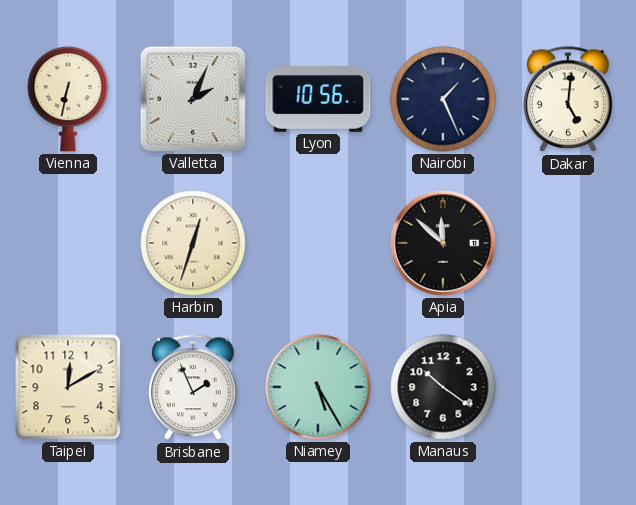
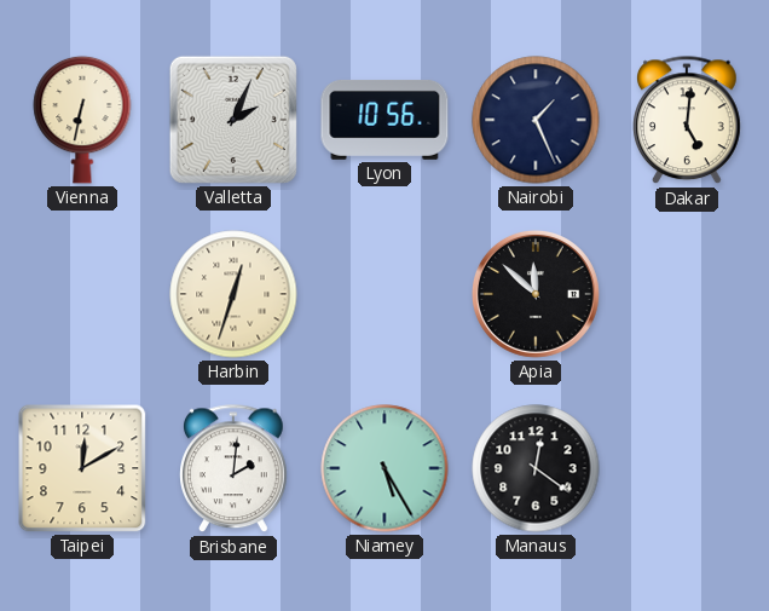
Brisbane: 1:56 -> 2:01
Manaus: 10:21 -> 12:21
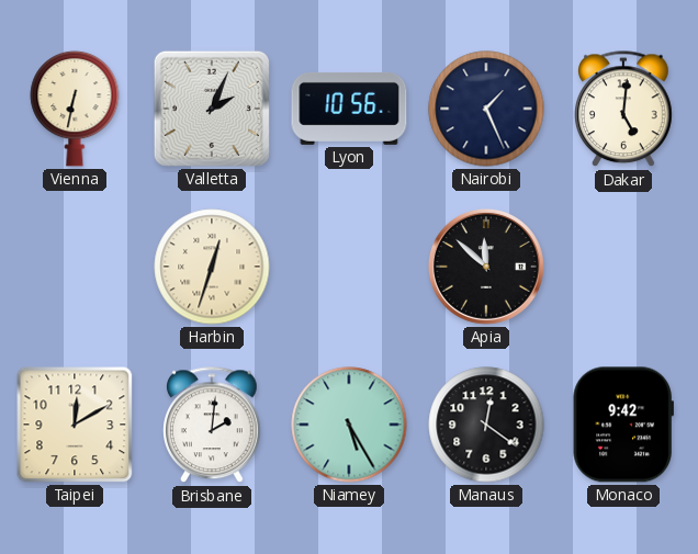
Monaco: none -> 9:42
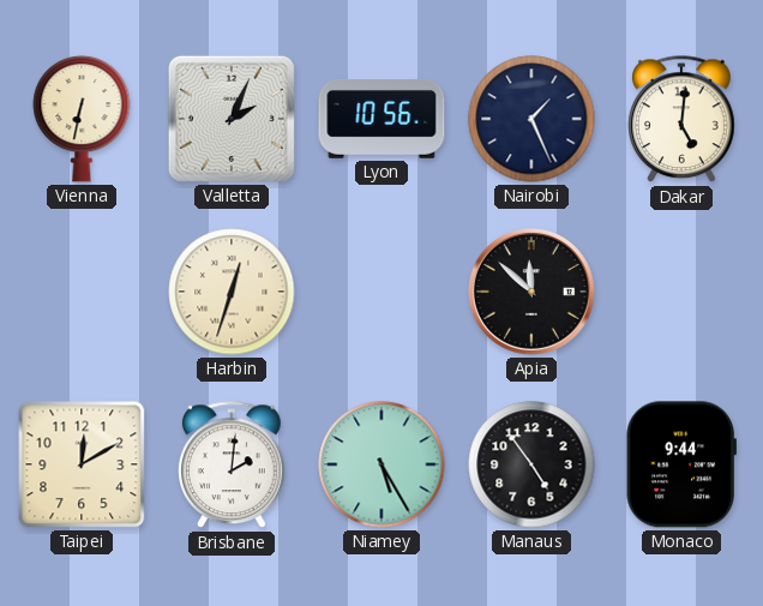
Manaus: 12:21 -> 4:54
Monaco: 9:42 -> 9:44
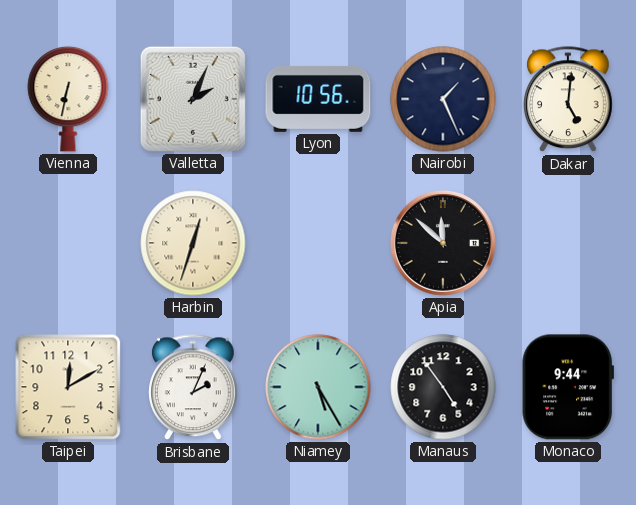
Brisbane: 2:01 -> 2:04
